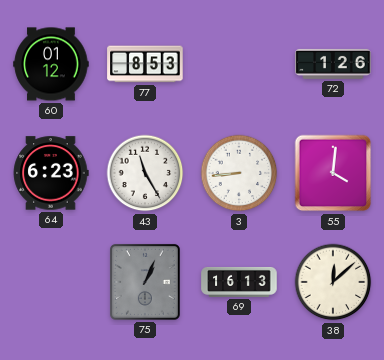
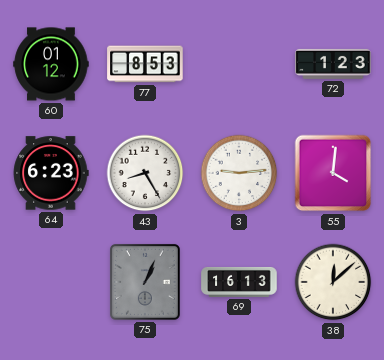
72: 1:26 -> 1:23
43: 11:25 -> 8:25
3: 8:44 -> 9:14
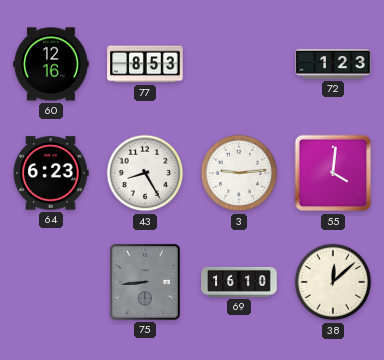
60: 01:12 -> 12:16
75: 1:04 -> 8:44
69: 16:13 -> 16:10
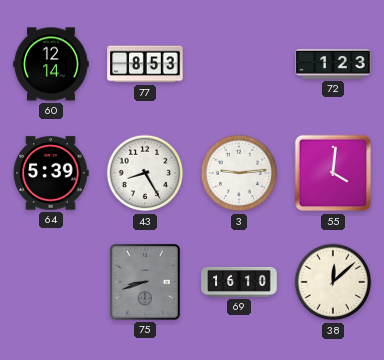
60: 12:16 -> 12:14
64: 6:23 -> 5:39
75: 8:44 -> 8:42
